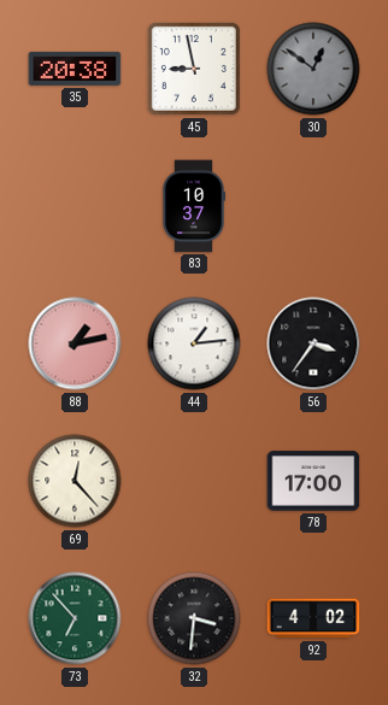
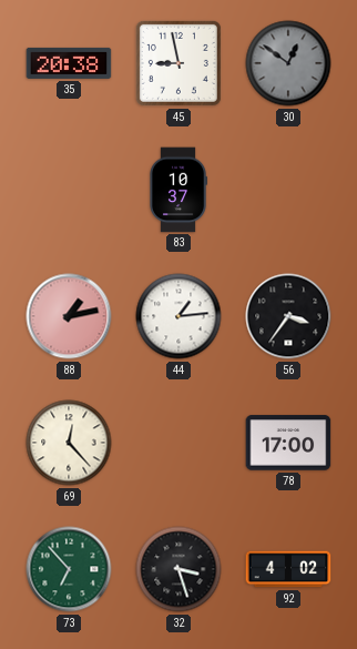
32: 3:31 -> 3:27
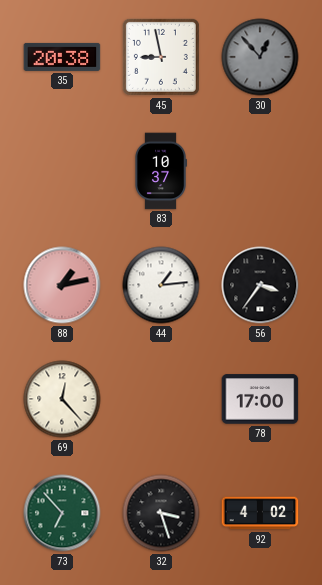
30: 12:51 -> 12:53
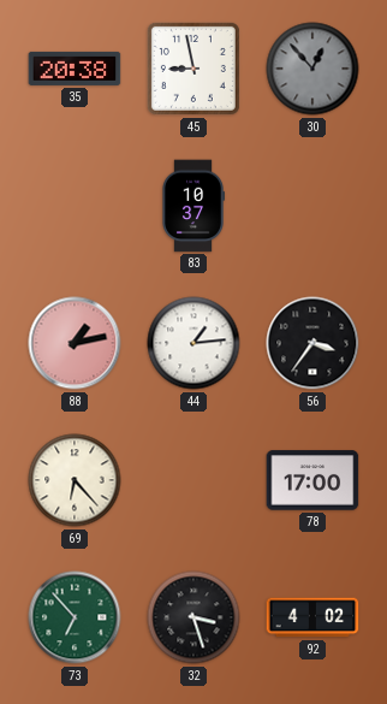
69: 12:23 -> 6:23
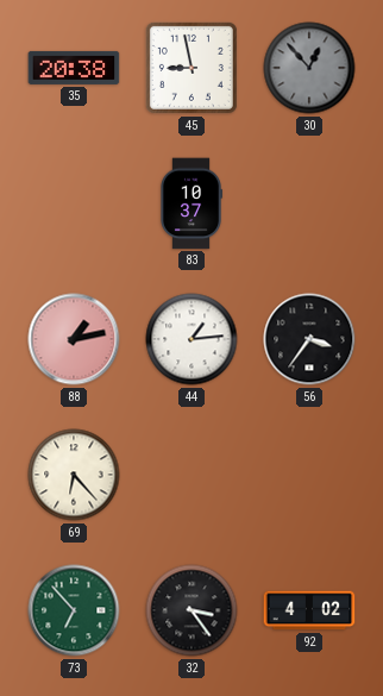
78: 17:00 -> none
32: 3:27 -> 3:24
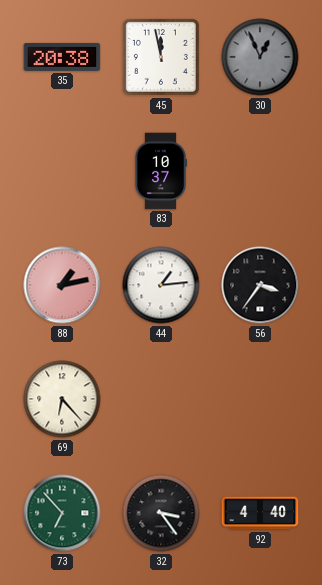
45: 8:58 -> 11:58
30: 12:53 -> 12:56
92: 4:02 -> 4:40
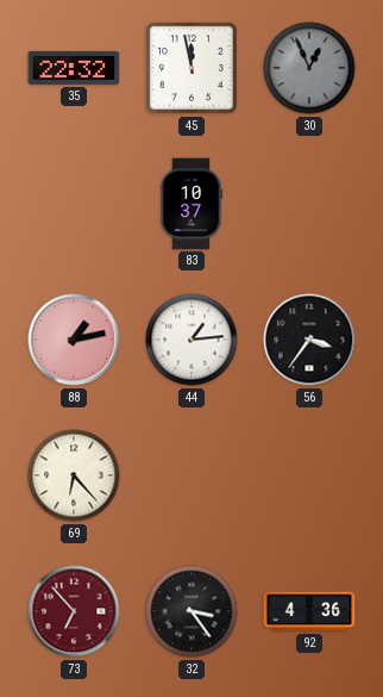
35: 20:38 -> 22:32
73 dial: green -> burgundy
92: 4:40 -> 4:36
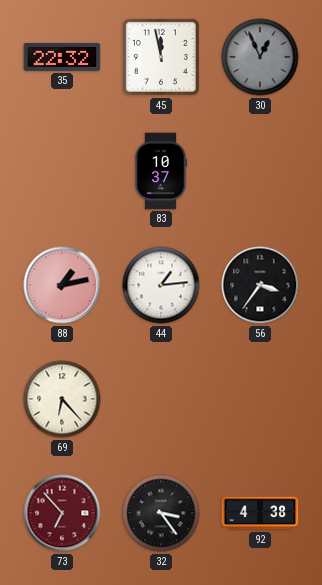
92: 4:36 -> 4:38
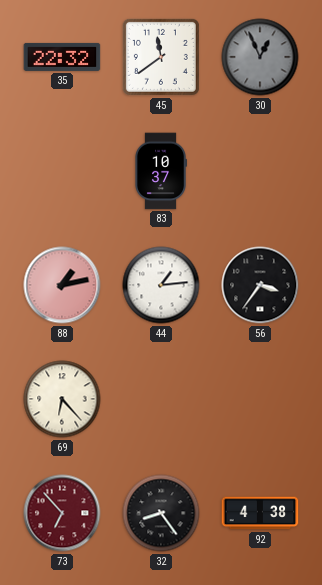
45: 11:58 -> 11:39
32: 3:24 -> 8:24
